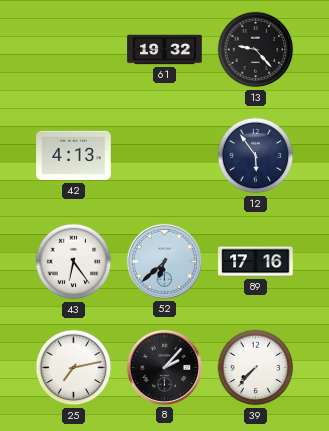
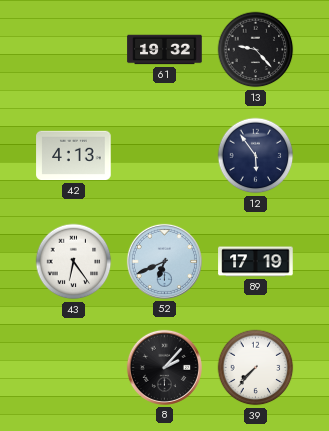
52: 6:38 -> 6:41
89: 17:16 -> 17:19
25: 7:13 -> none
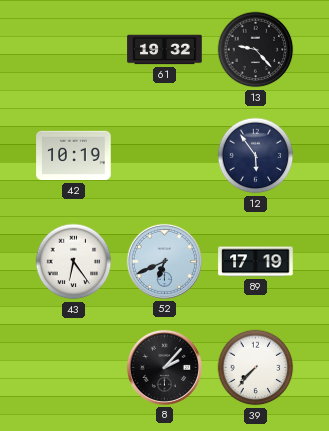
42: 4:13 -> 10:19
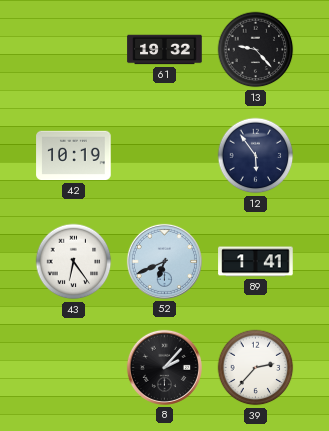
89: 17:19 -> 1:41
39: 7:37 -> 2:37
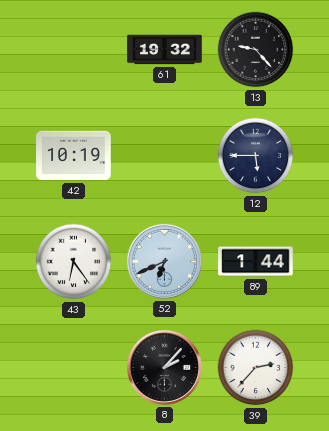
12: 5:54 -> 5:45
89: 1:41 -> 1:44
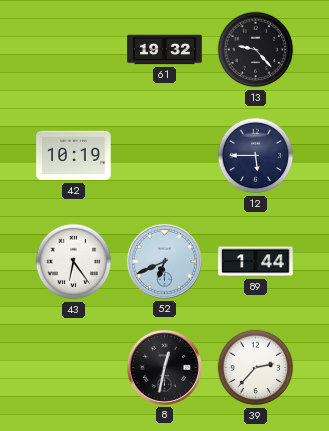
8: 2:07 -> 12:32
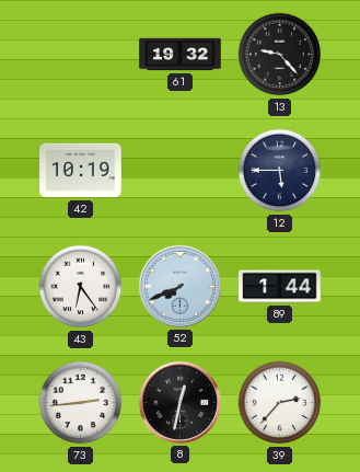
52: 6:41 -> 7:41
73: none -> 2:44
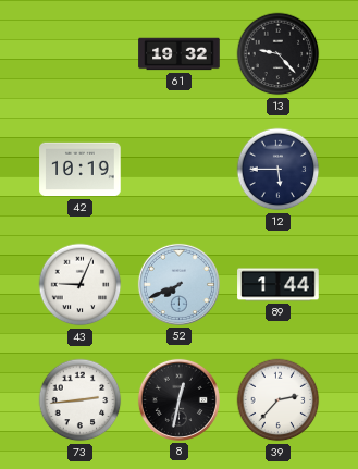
43: 6:24 -> 9:04
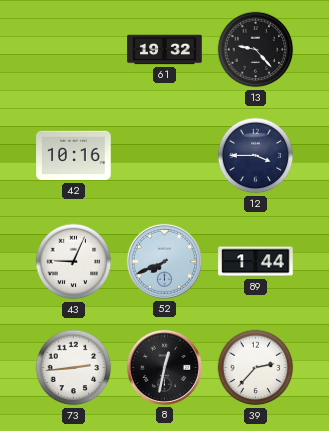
42: 10:19 -> 10:16
12: 5:45 -> 3:45
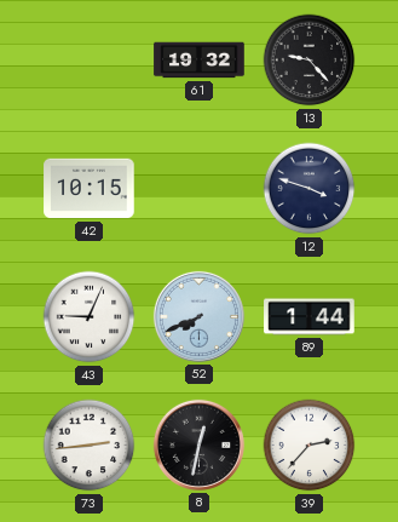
42: 10:16 -> 10:15
12: 3:45 -> 3:48
